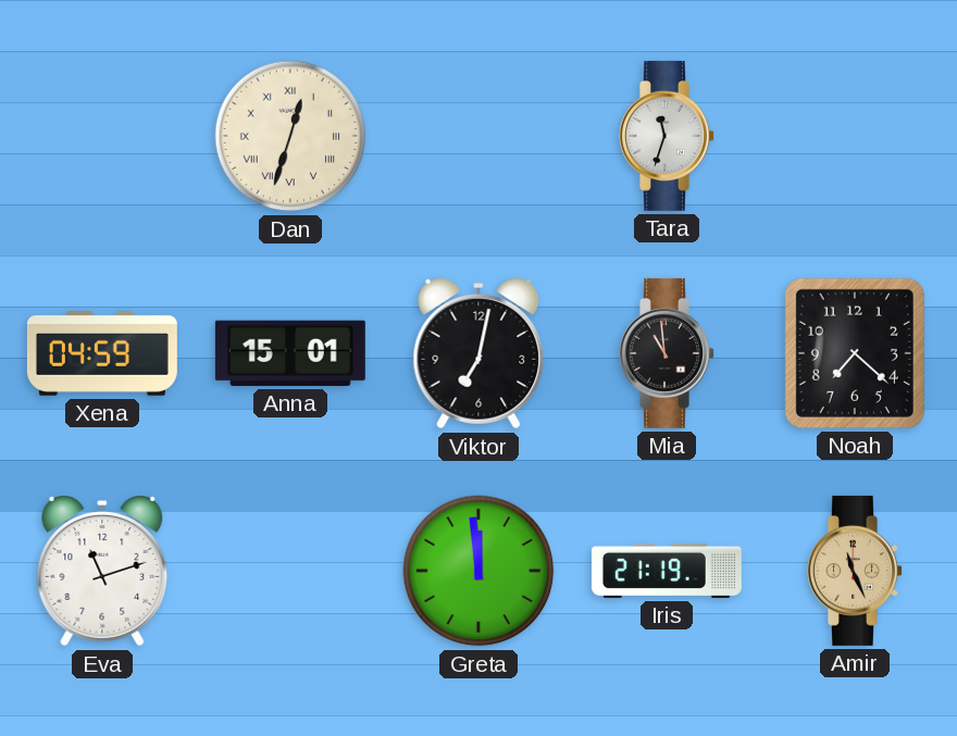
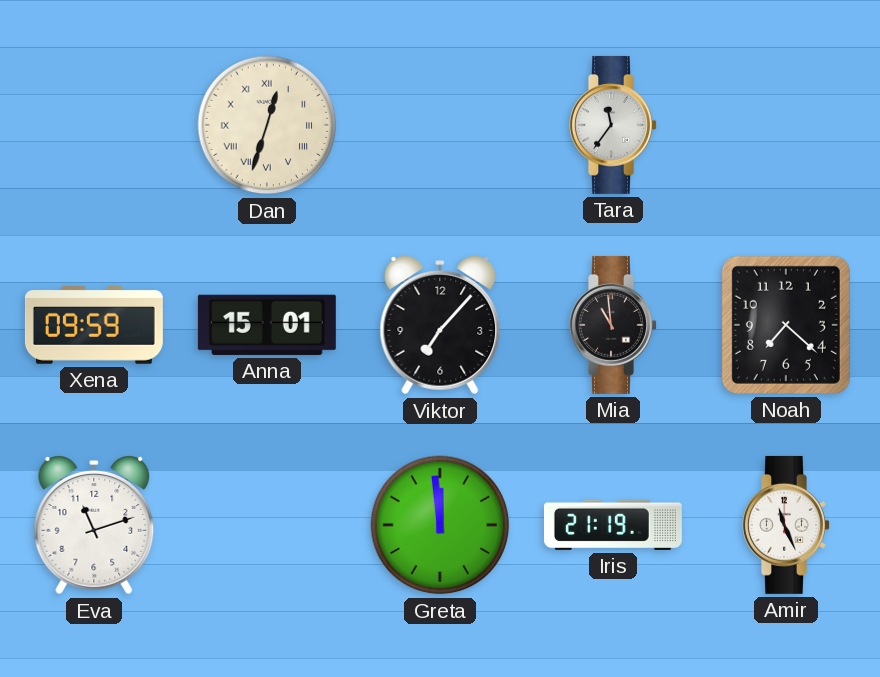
Tara: 11:33 -> 11:36
Xena: 04:59 -> 09:59
Viktor: 7:02 -> 7:07
Amir dial: champagne -> white
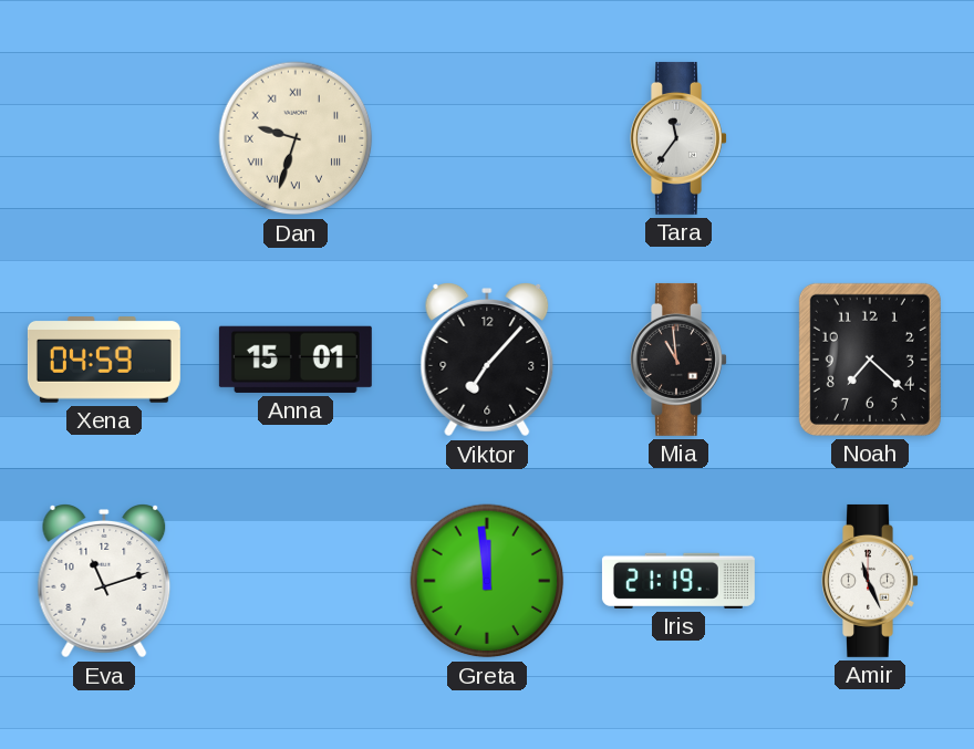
Dan: 12:33 -> 9:33
Xena: 09:59 -> 04:59
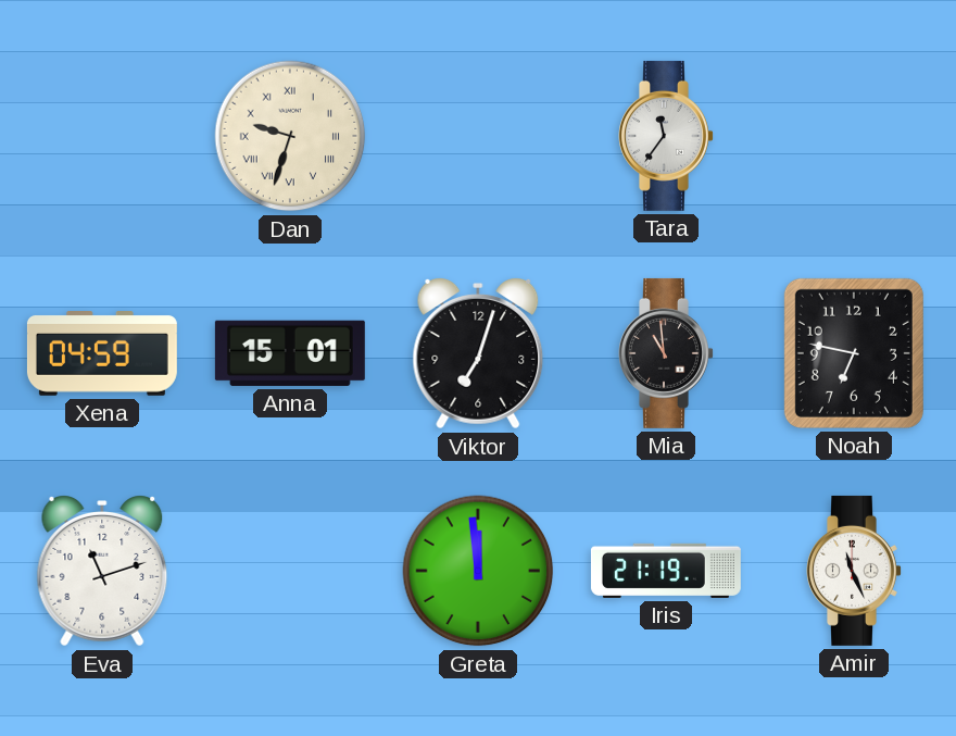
Viktor: 7:07 -> 7:03
Noah: 7:22 -> 6:47
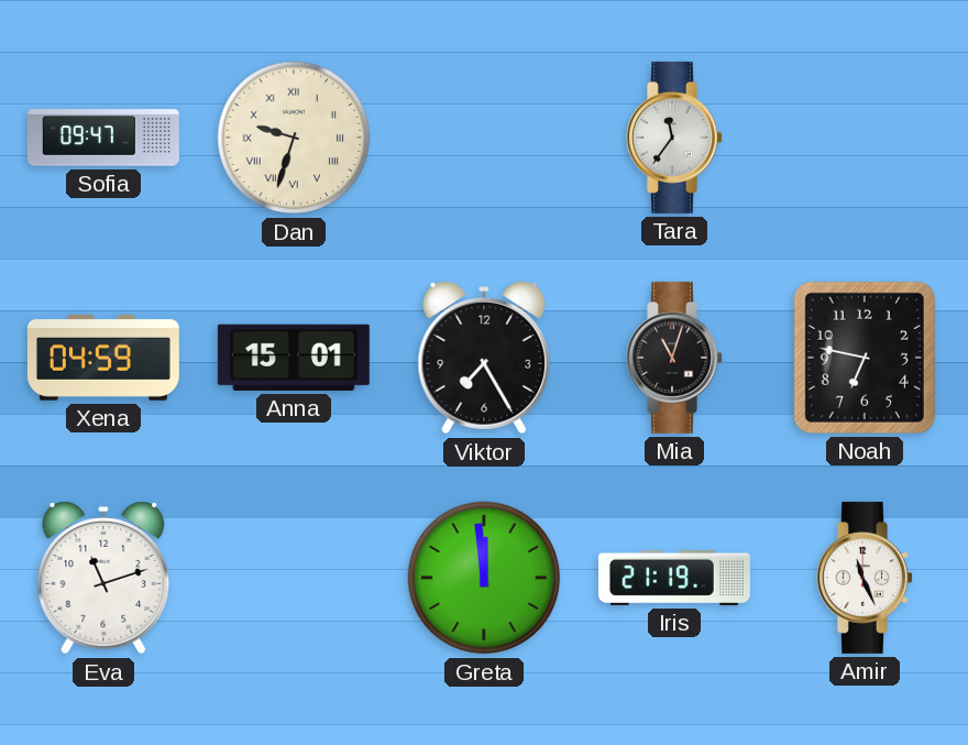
Sofia: none -> 09:47
Viktor: 7:03 -> 7:25
Mia: 10:59 -> 11:03
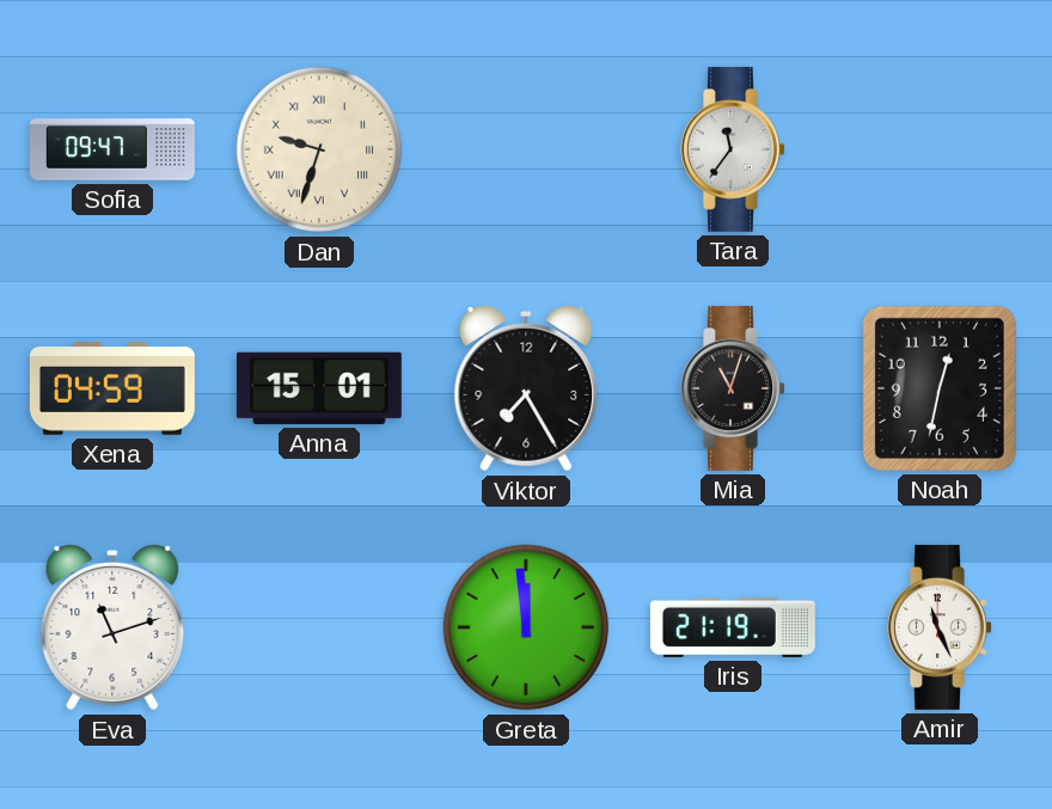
Noah: 6:47 -> 12:32
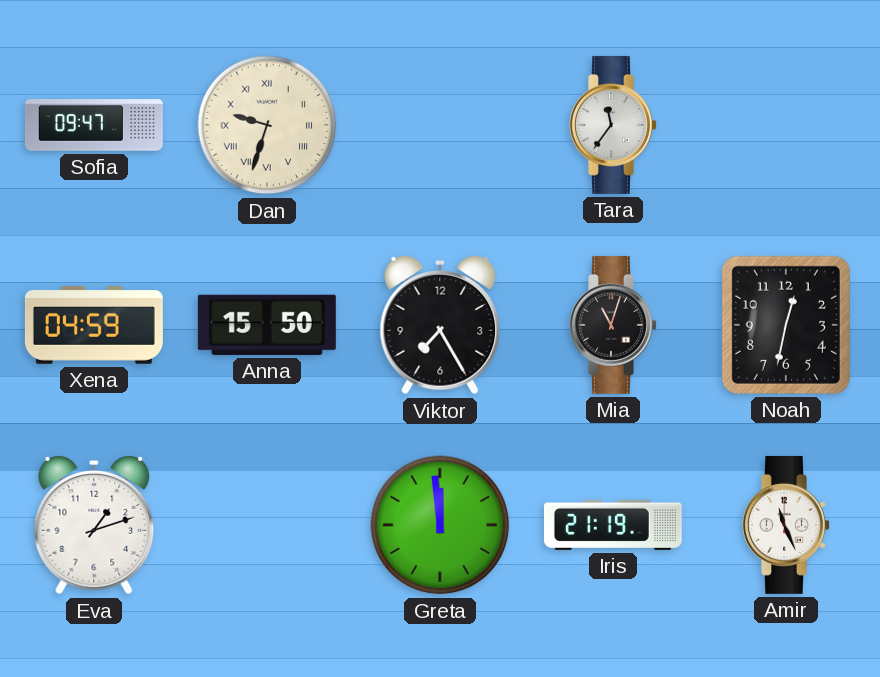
Anna: 15:01 -> 15:50
Eva: 11:12 -> 1:12
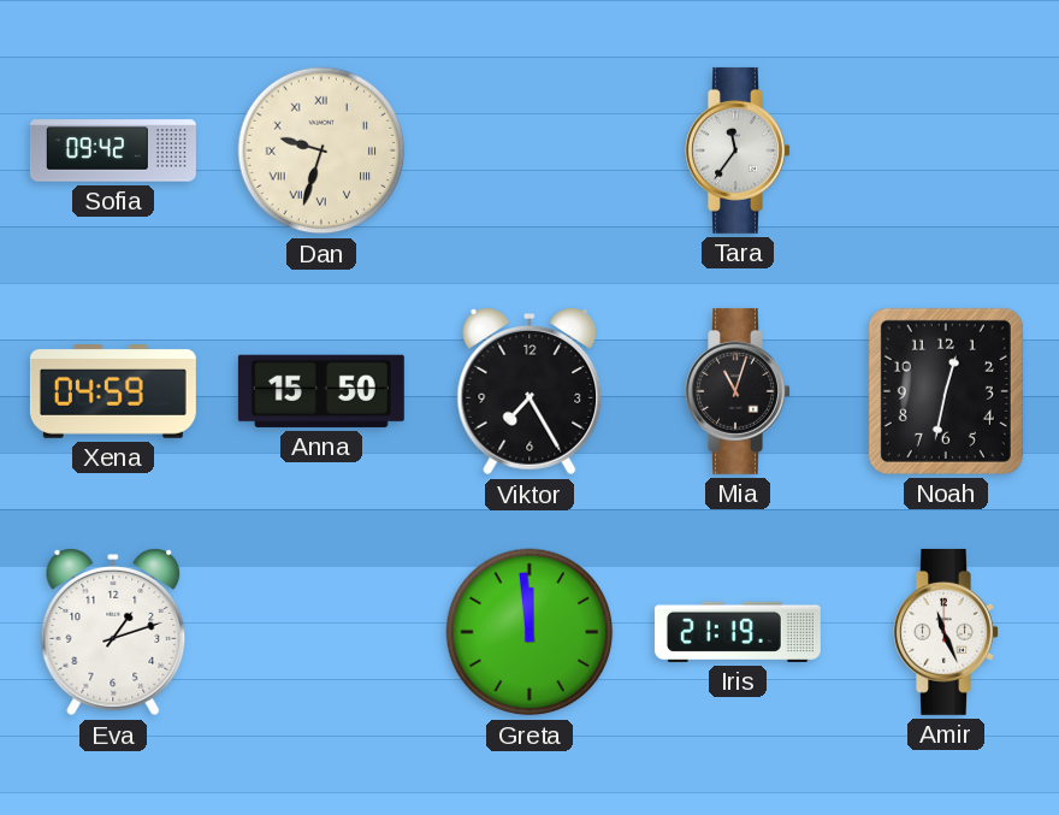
Sofia: 09:47 -> 09:42
